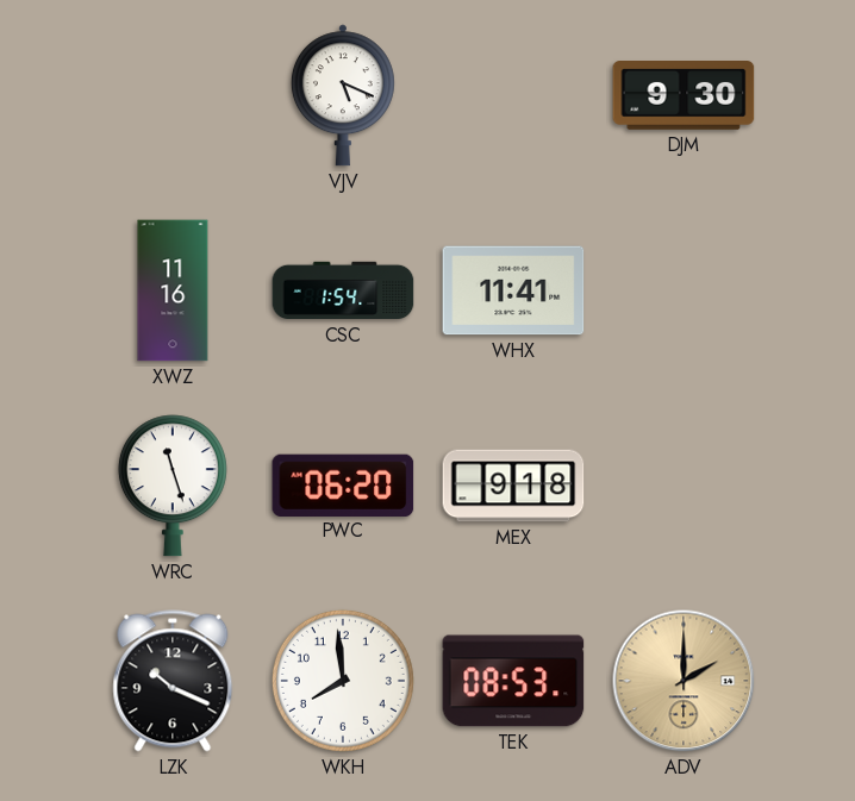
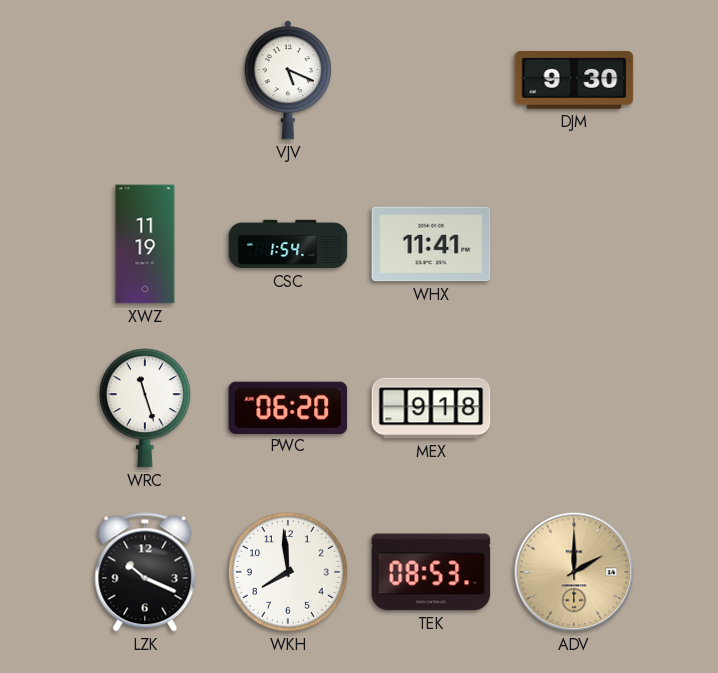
XWZ: 11:16 -> 11:19
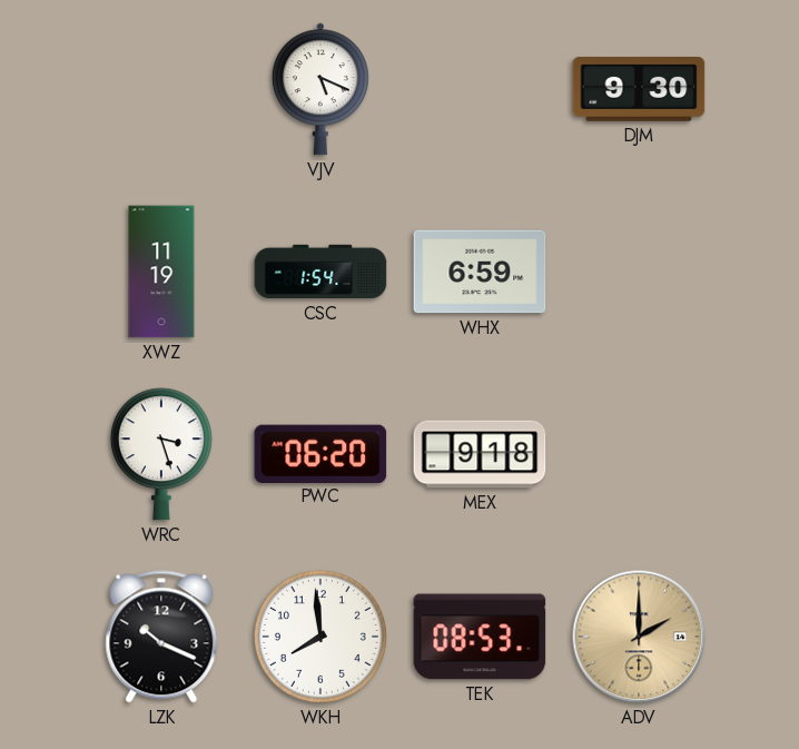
WHX: 11:41 -> 6:59
WRC: 11:27 -> 3:27
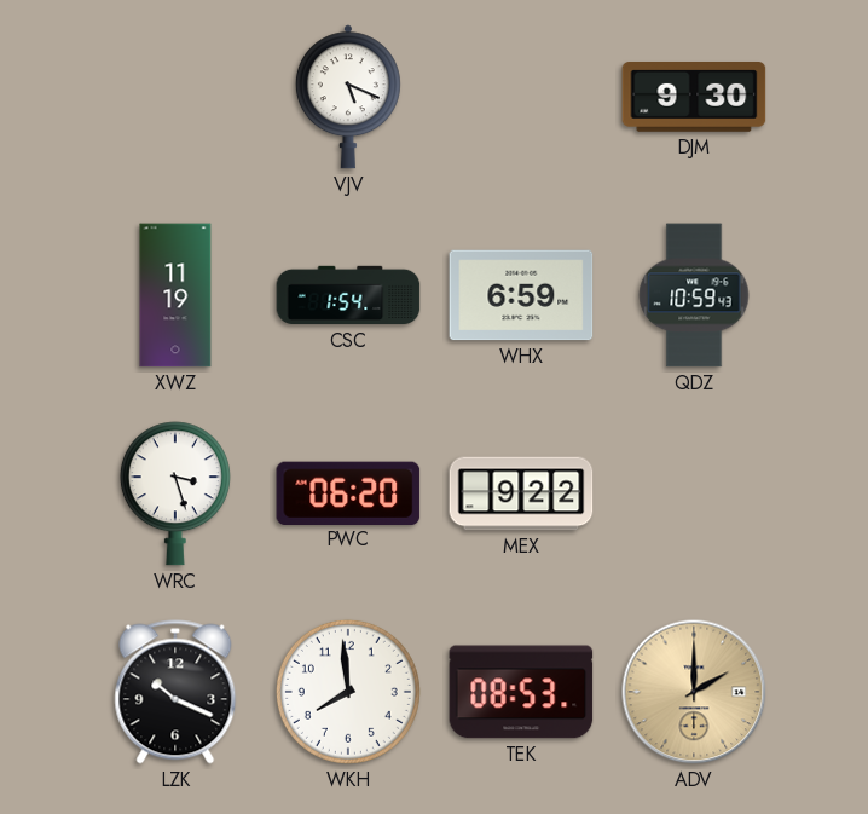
QDZ: none -> 10:59
MEX: 9:18 -> 9:22
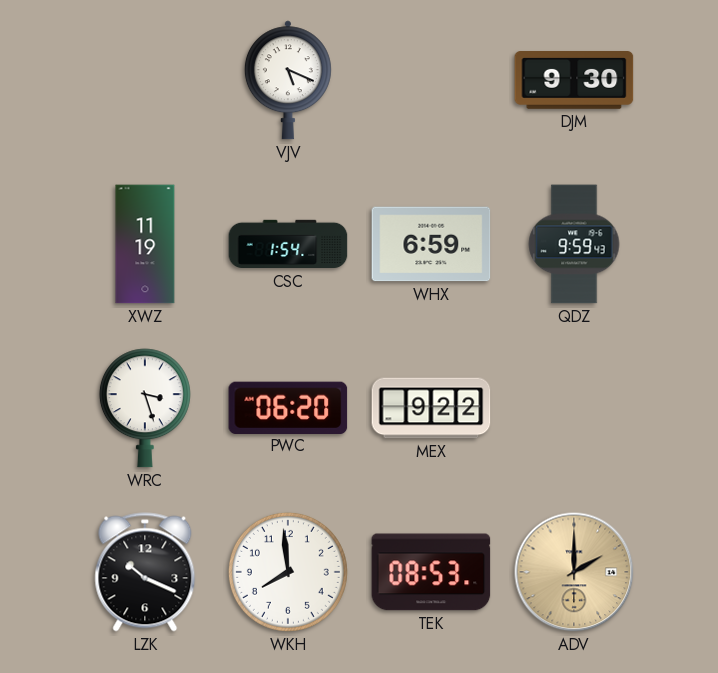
QDZ: 10:59 -> 9:59
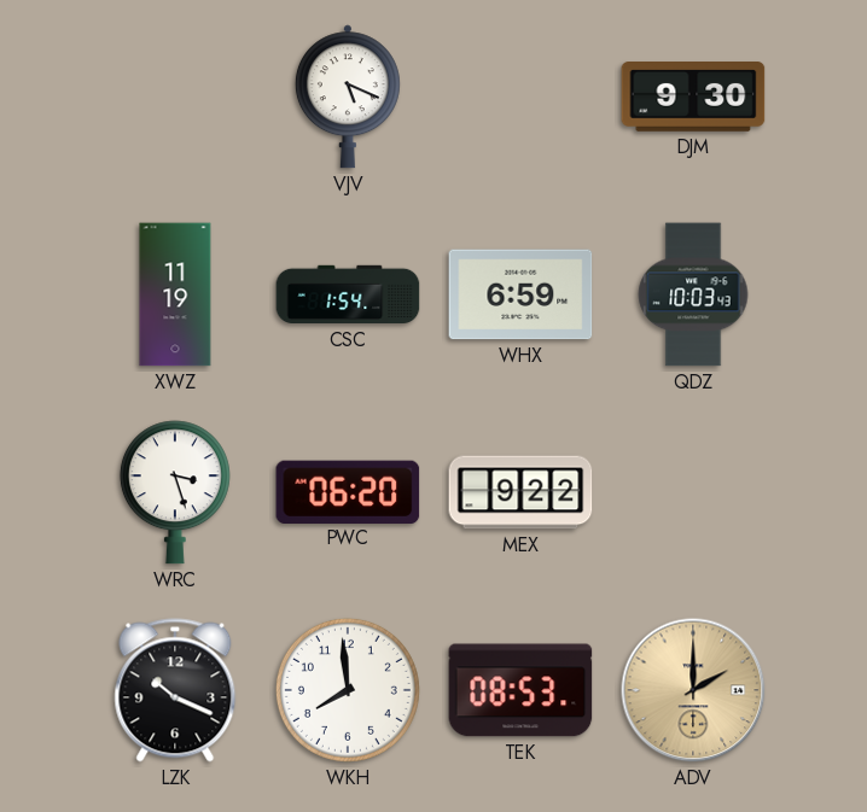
QDZ: 9:59 -> 10:03
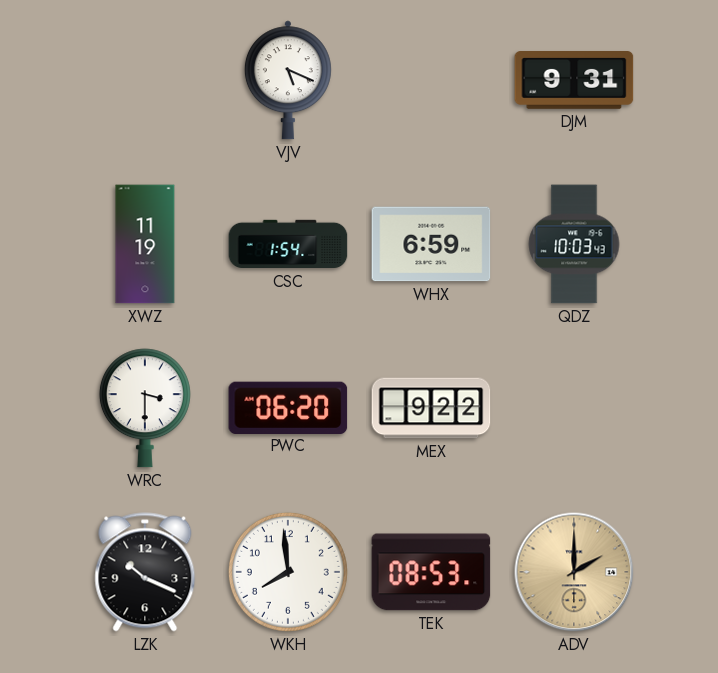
DJM: 9:30 -> 9:31
WRC: 3:27 -> 3:30
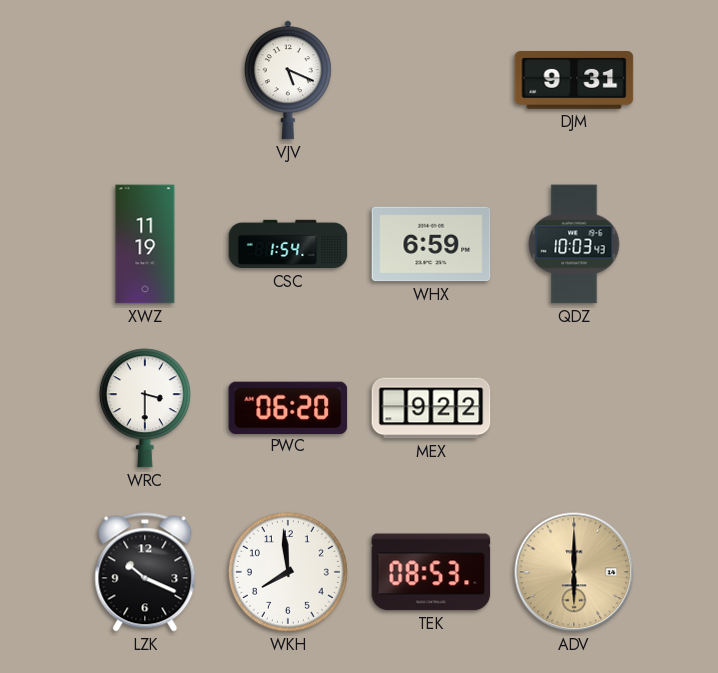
ADV: 2:00 -> 6:00
